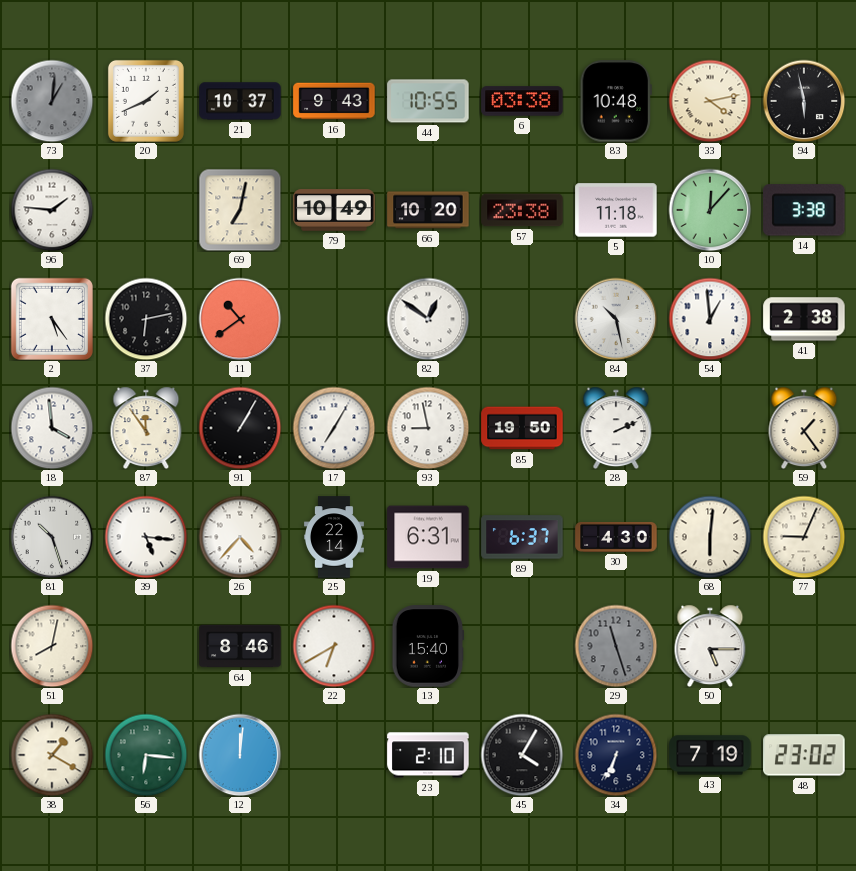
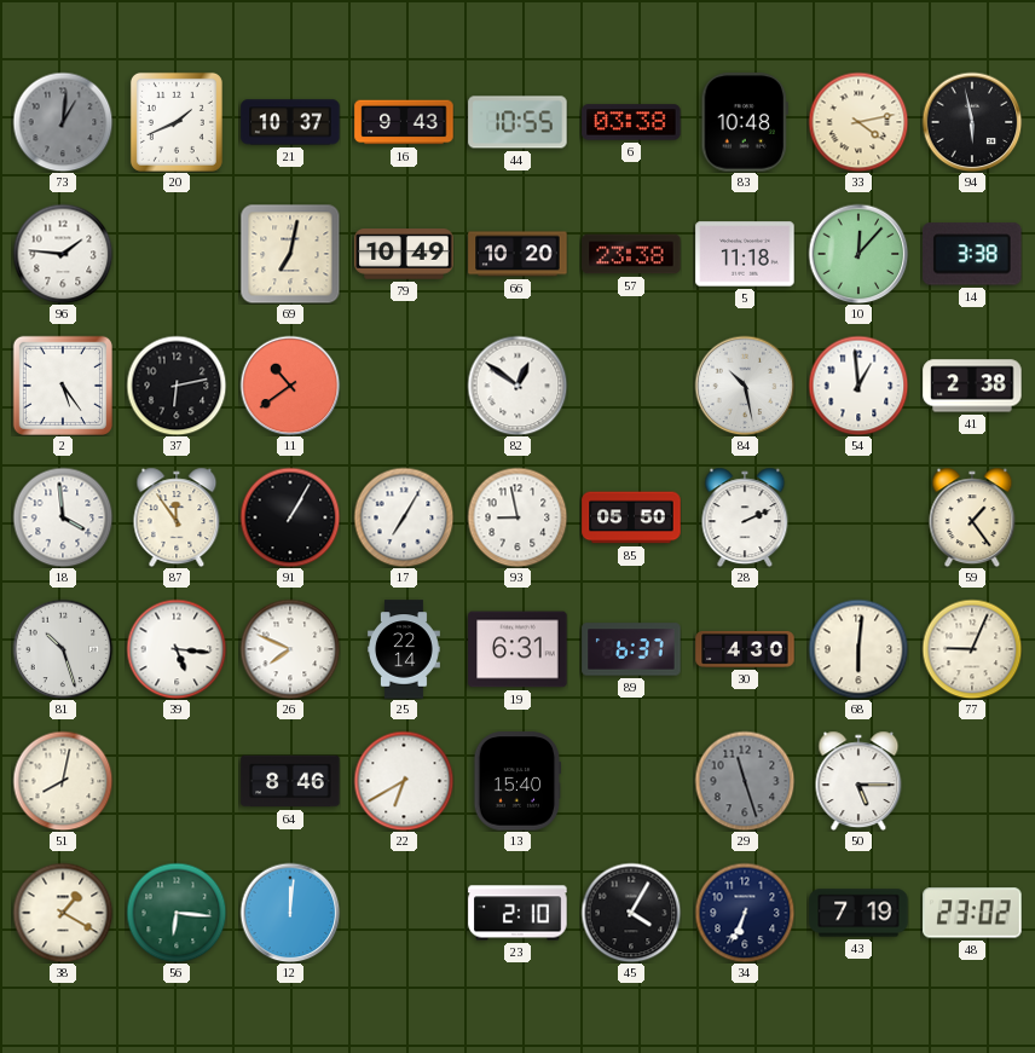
85: 19:50 -> 05:50
26: 4:37 -> 7:49
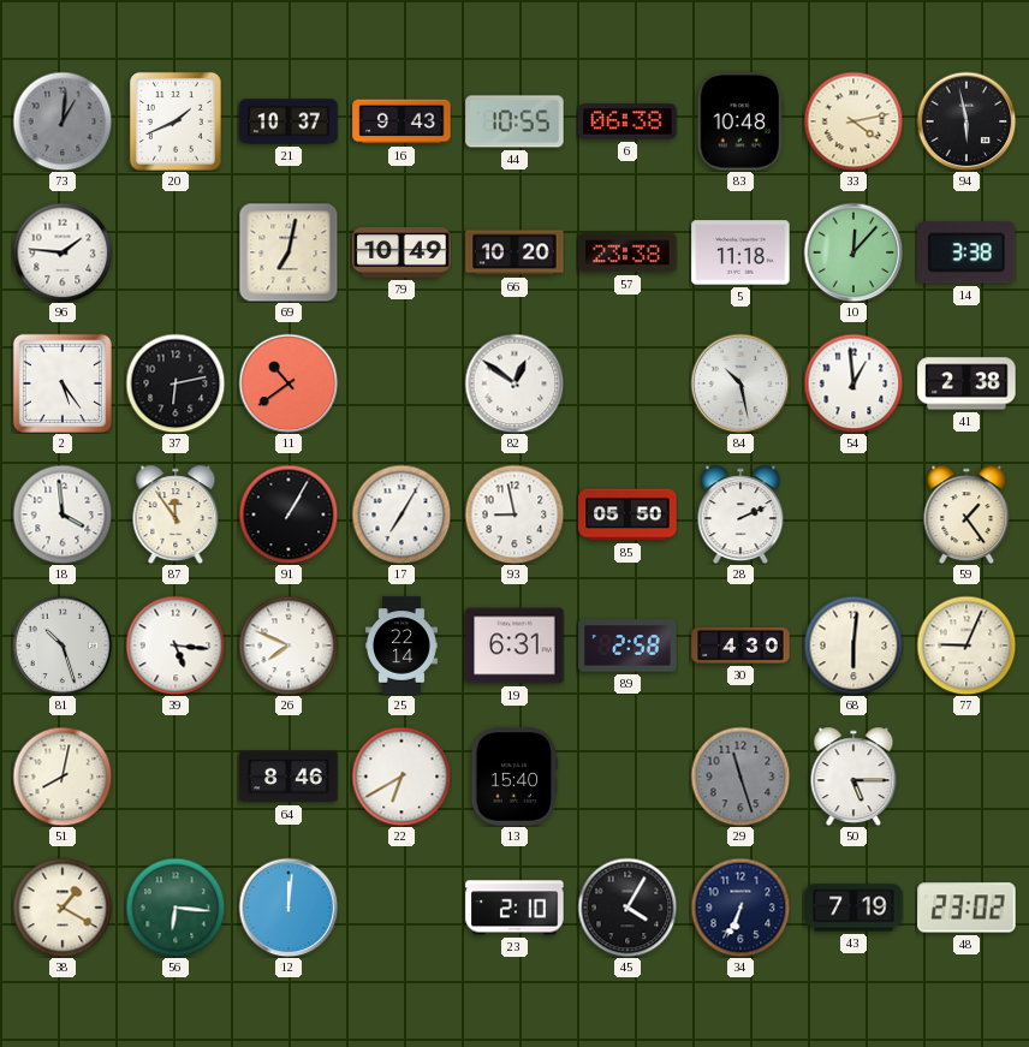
6: 03:38 -> 06:38
89: 6:37 -> 2:58
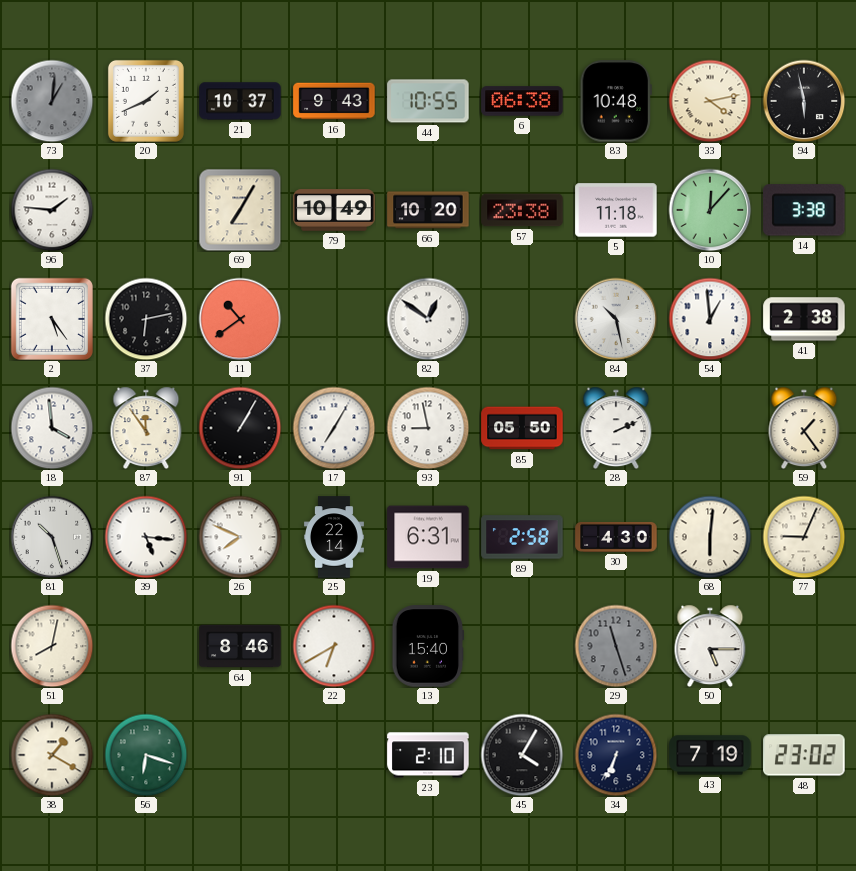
69: 7:02 -> 7:05
56: 6:16 -> 6:18
12: 12:01 -> none
